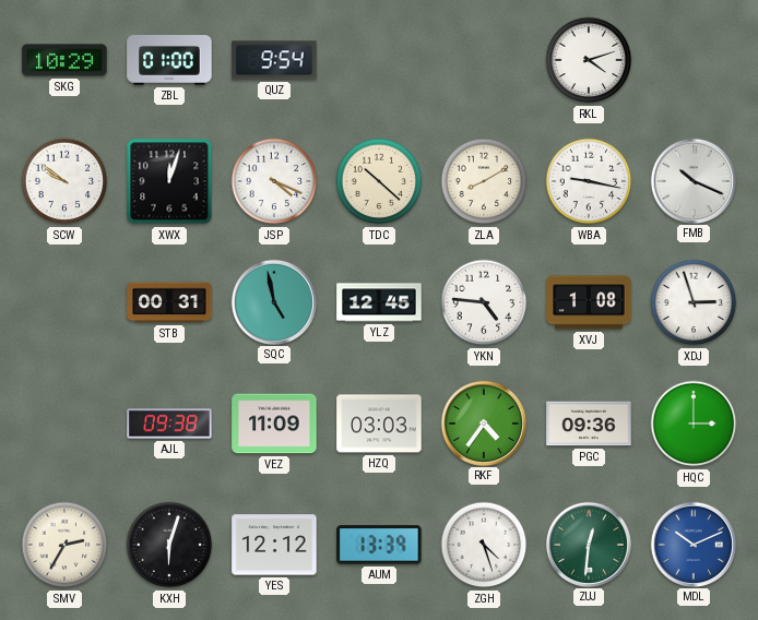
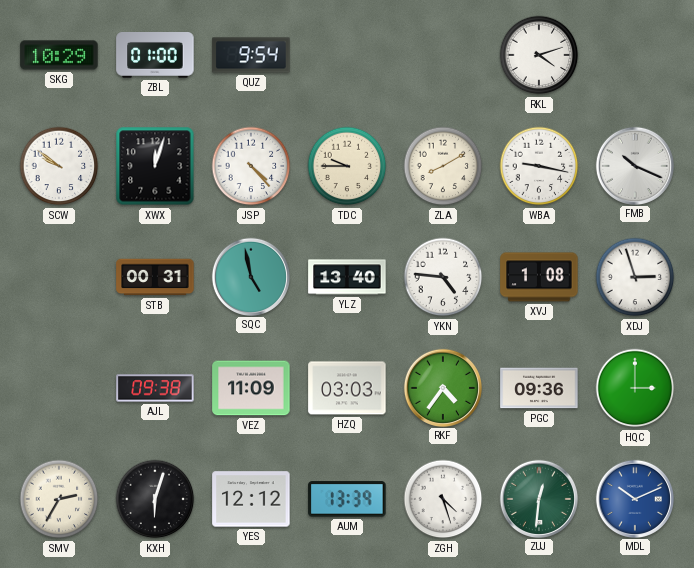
JSP: 4:19 -> 4:23
TDC: 10:22 -> 9:45
YLZ: 12:45 -> 13:40
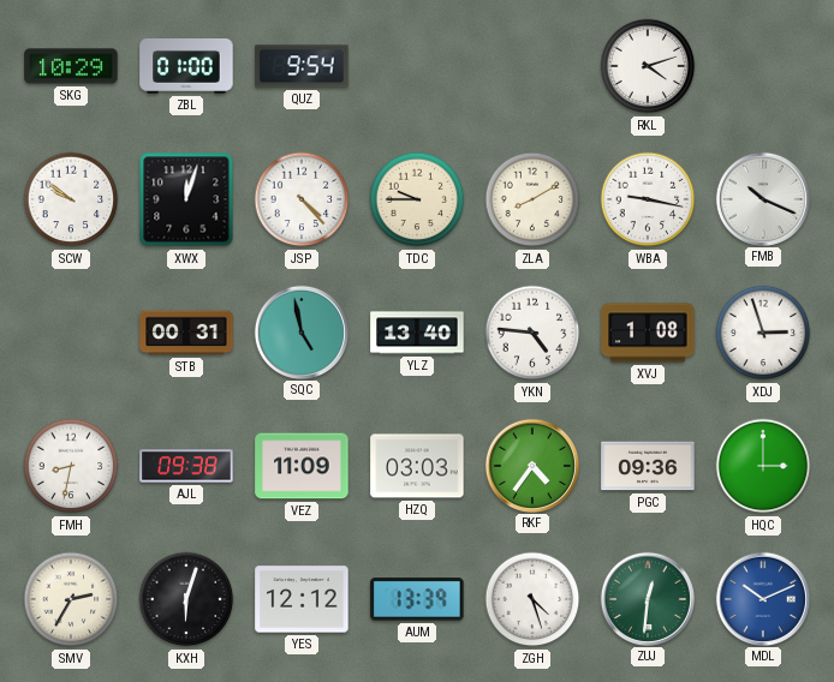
FMH: none -> 8:32
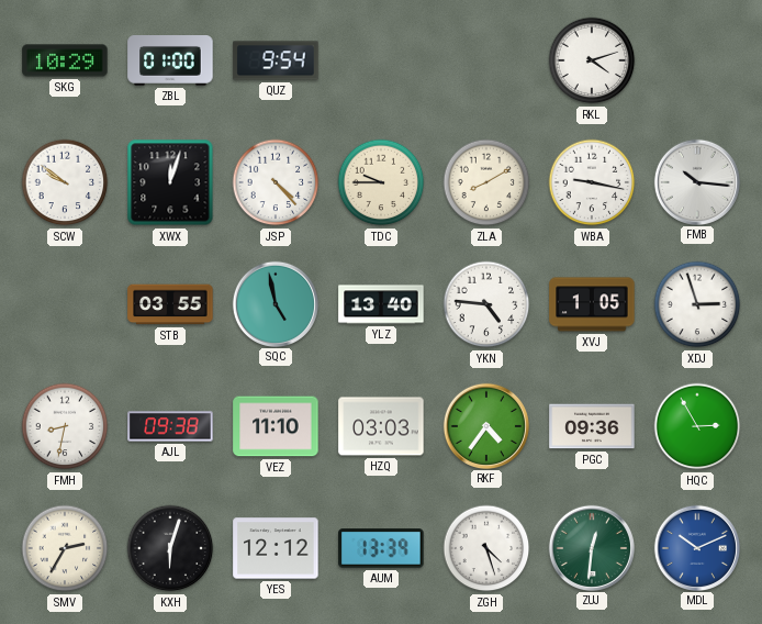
FMB: 10:19 -> 10:16
STB: 00:31 -> 03:55
XVJ: 1:08 -> 1:05
VEZ: 11:09 -> 11:10
HQC: 3:00 -> 2:55
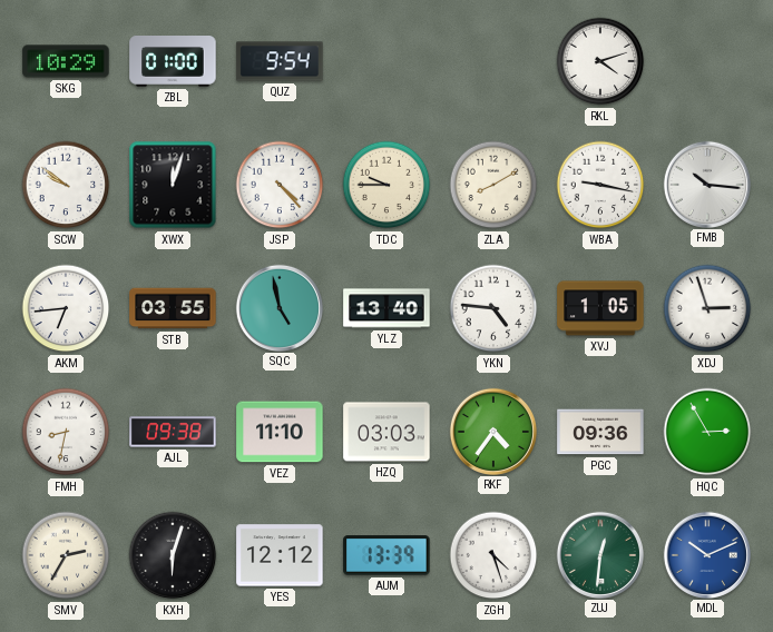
AKM: none -> 6:44
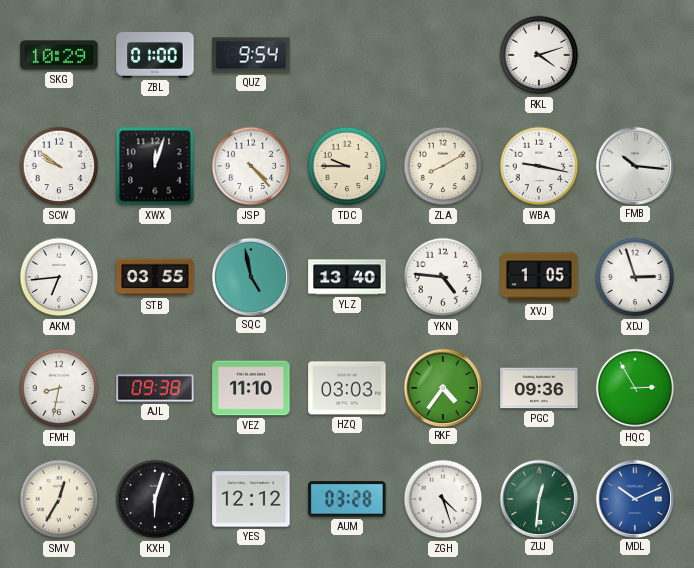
SMV: 2:35 -> 12:35
AUM: 13:39 -> 03:28
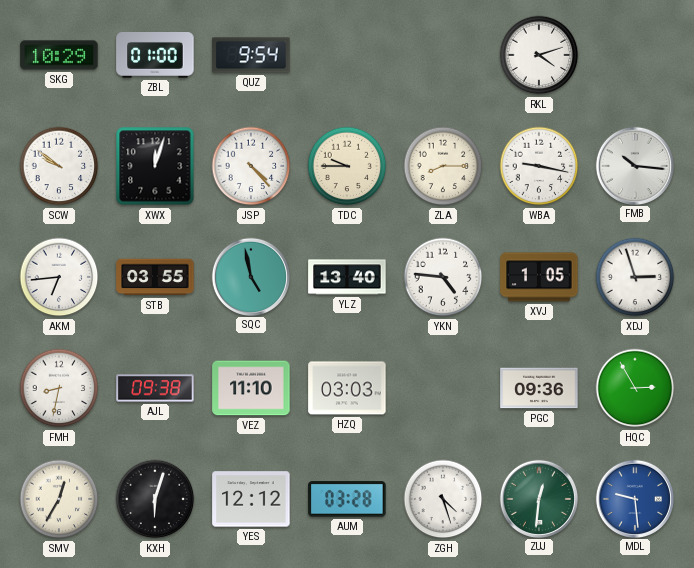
ZLA: 8:10 -> 8:15
RKF: 4:36 -> none
MDL: 10:11 -> 9:29
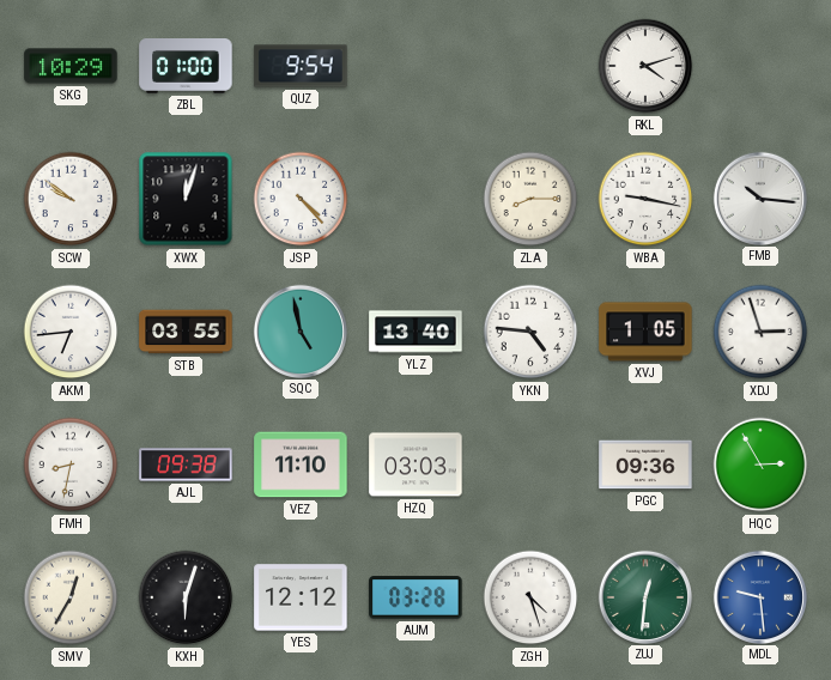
TDC: 9:45 -> none
